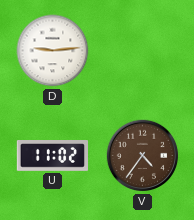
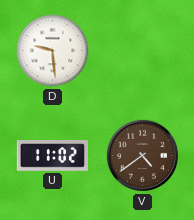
D: 9:14 -> 9:29
V: 4:36 -> 4:39
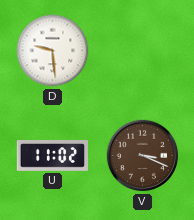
V: 4:39 -> 3:19
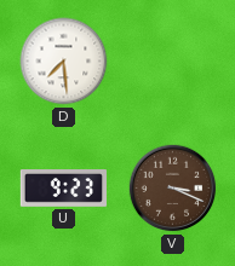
D: 9:29 -> 7:29
U: 11:02 -> 9:23
